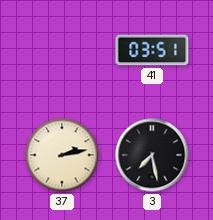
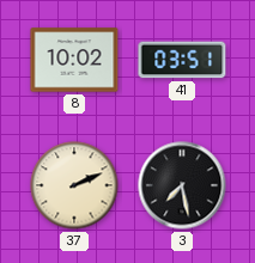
8: none -> 10:02
37: 2:13 -> 2:11
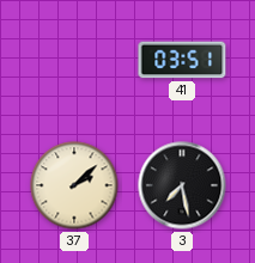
8: 10:02 -> none
37: 2:11 -> 2:08
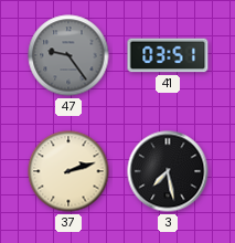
47: none -> 9:24
37: 2:08 -> 2:12
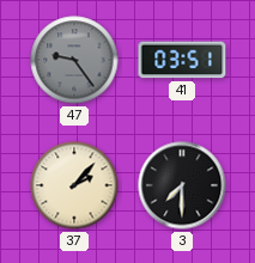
37: 2:12 -> 2:07
3: 7:28 -> 7:30
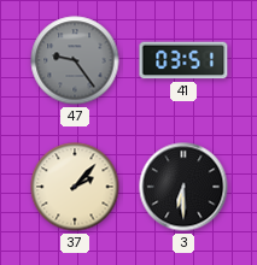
3: 7:30 -> 6:30
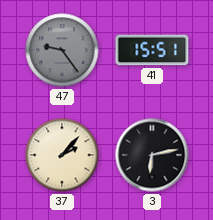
41: 03:51 -> 15:51
3: 6:30 -> 6:13
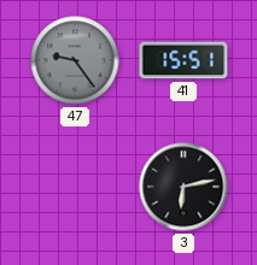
37: 2:07 -> none
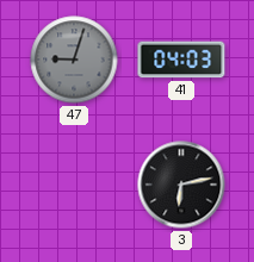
47: 9:24 -> 9:03
41: 15:51 -> 04:03
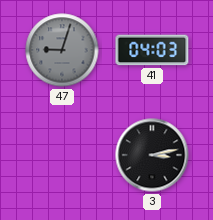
3: 6:13 -> 3:13
